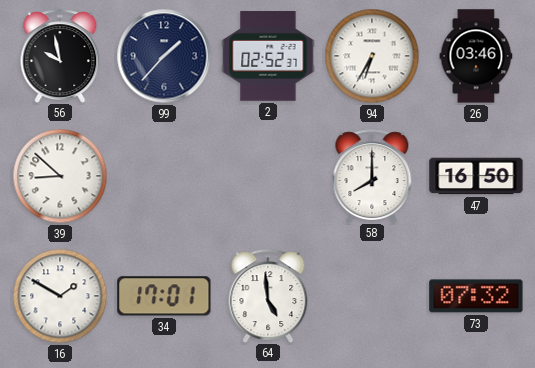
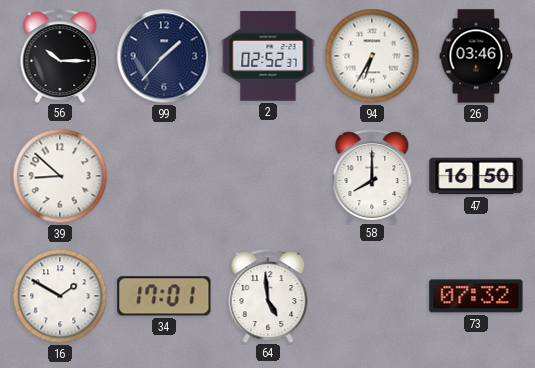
56: 9:58 -> 10:15
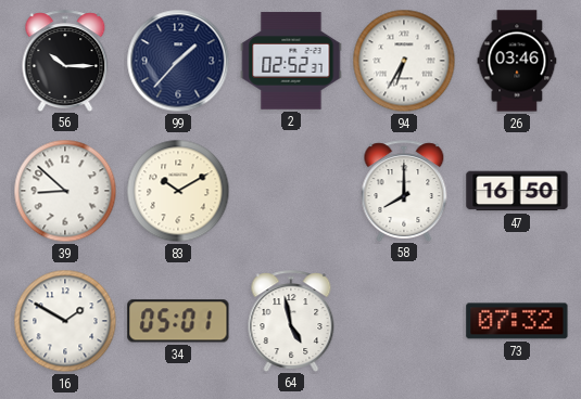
83: none -> 10:10
34: 17:01 -> 05:01
64: 4:59 -> 4:58
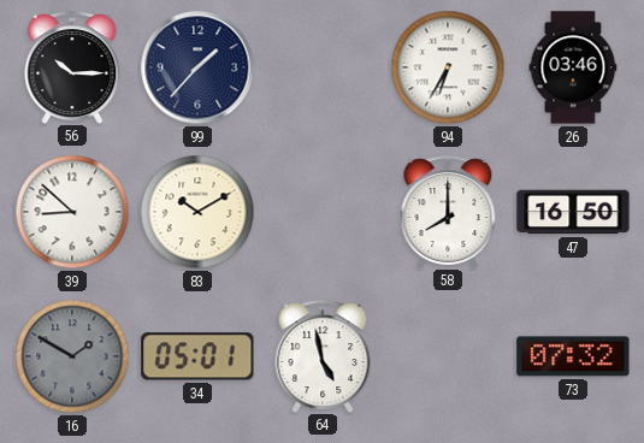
2: 02:52 -> none
16 dial: white -> grey
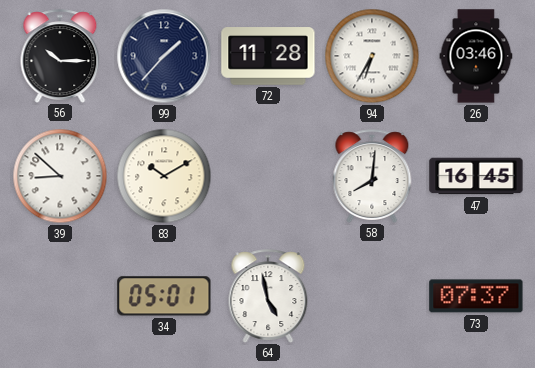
72: none -> 11:28
58: 8:00 -> 8:01
47: 16:50 -> 16:45
16: 1:50 -> none
73: 07:32 -> 07:37
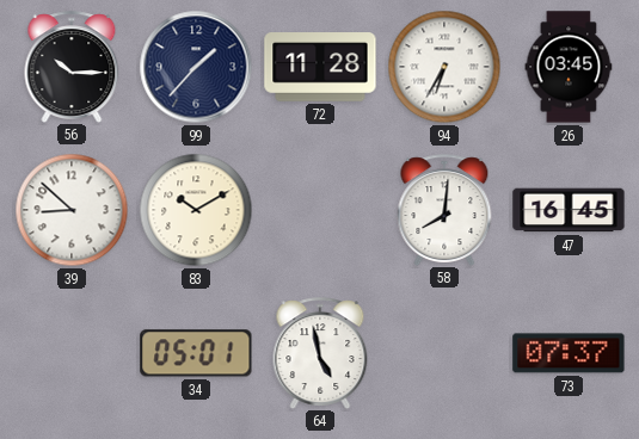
26: 03:46 -> 03:45
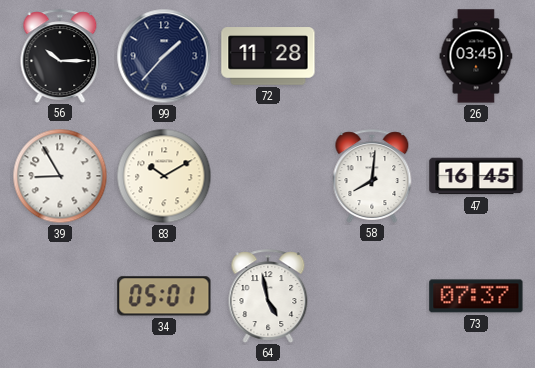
94: 6:35 -> none
39: 8:52 -> 8:55
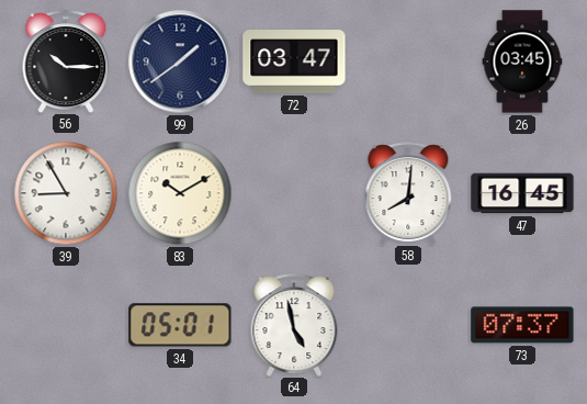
99: 1:37 -> 1:39
72: 11:28 -> 03:47
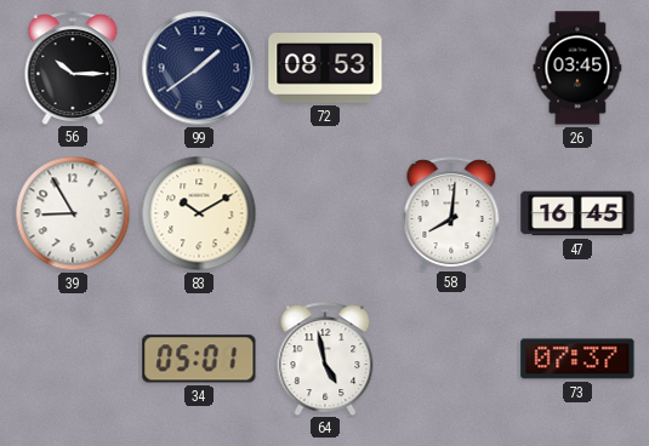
72: 03:47 -> 08:53
